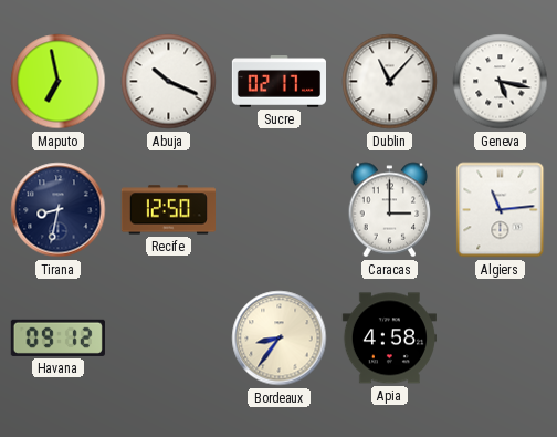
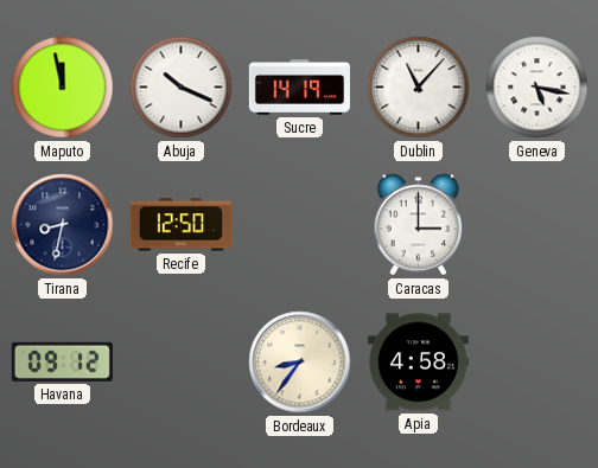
Maputo: 6:58 -> 11:58
Sucre: 02:17 -> 14:19
Algiers: 11:14 -> none
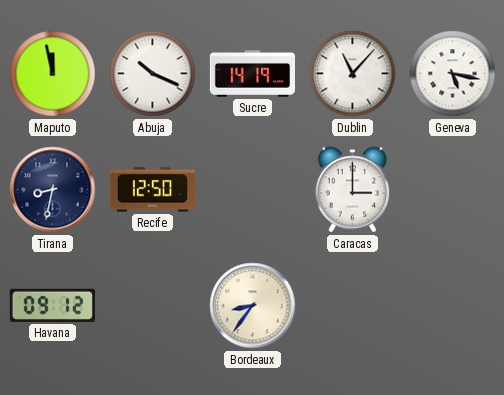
Apia: 4:58 -> none
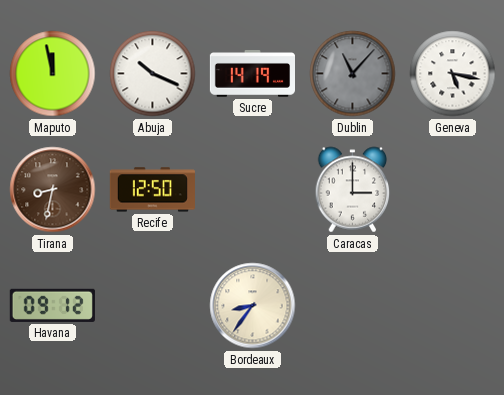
Dublin dial: white -> grey
Tirana dial: navy -> brown
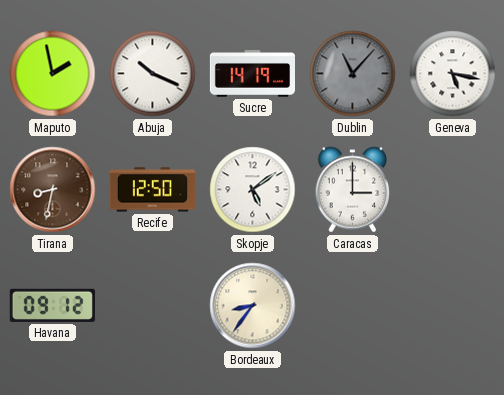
Maputo: 11:58 -> 1:58
Skopje: none -> 5:09
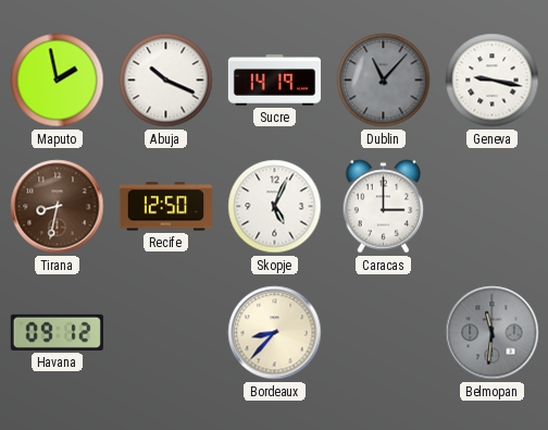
Geneva: 5:17 -> 9:17
Skopje: 5:09 -> 5:04
Bordeaux: 8:36 -> 8:37
Belmopan: none -> 11:31
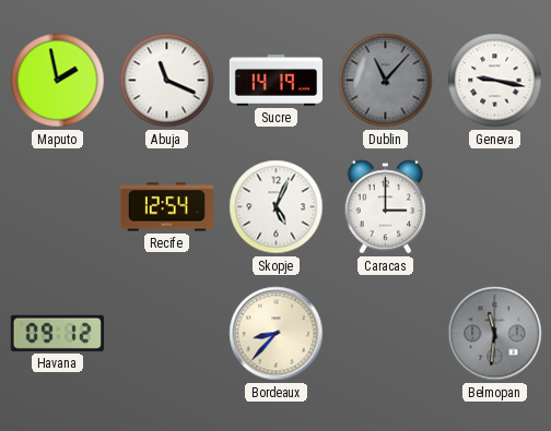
Abuja: 10:19 -> 11:19
Tirana: 8:32 -> none
Recife: 12:50 -> 12:54
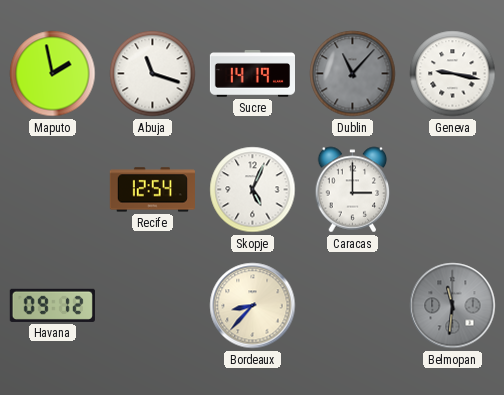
Abuja: 11:19 -> 11:18
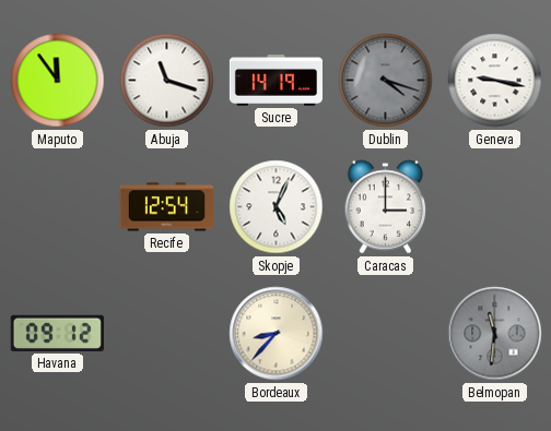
Maputo: 1:58 -> 11:54
Dublin: 11:07 -> 4:18
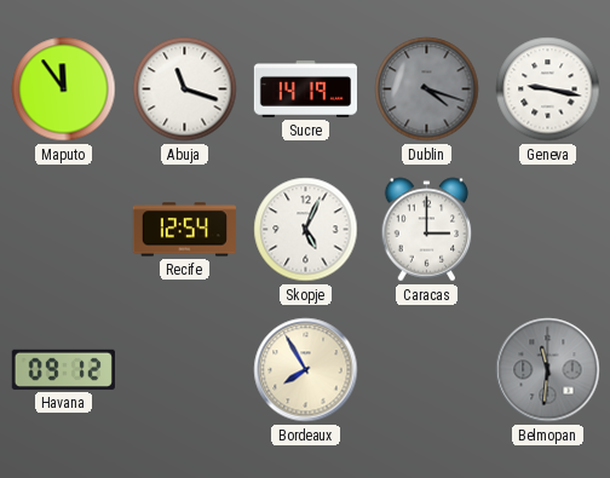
Bordeaux: 8:37 -> 7:55
